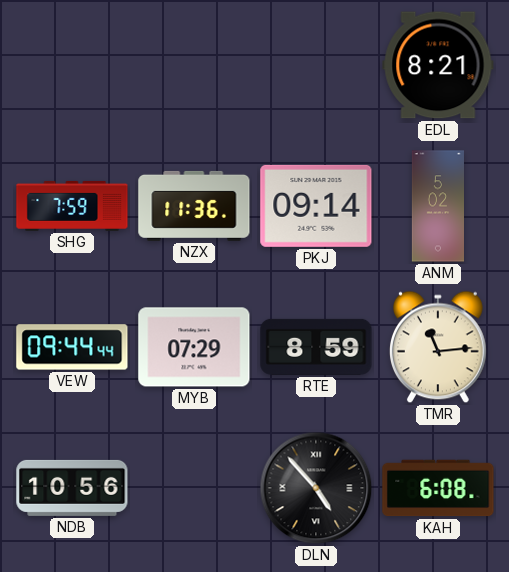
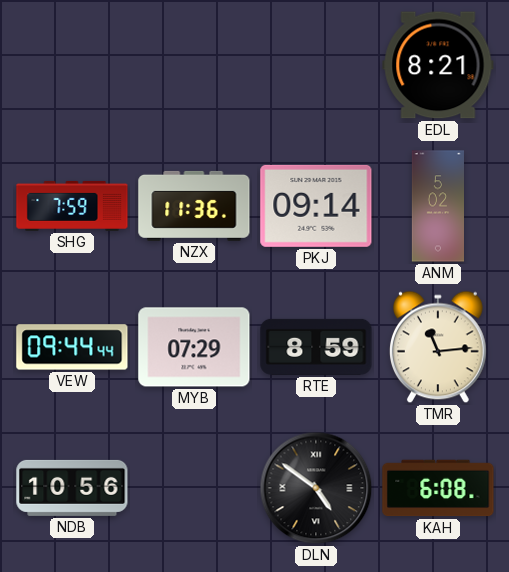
DLN: 4:53 -> 4:51
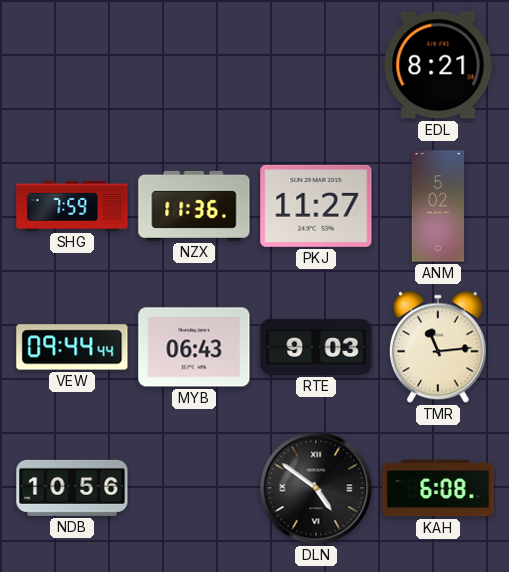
PKJ: 09:14 -> 11:27
MYB: 07:29 -> 06:43
RTE: 8:59 -> 9:03
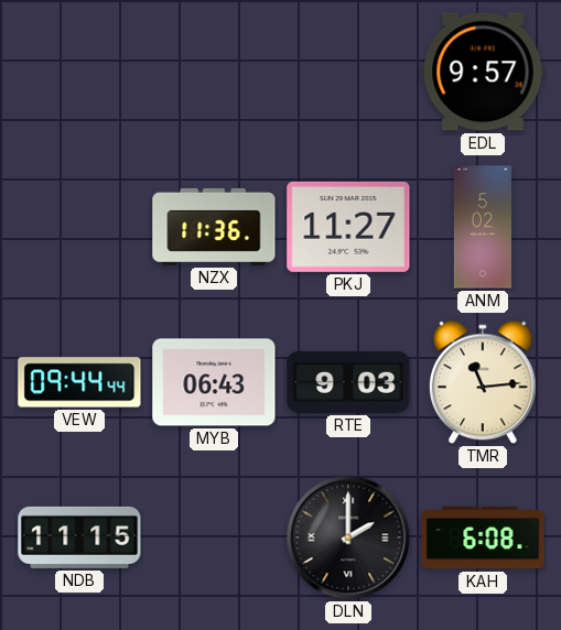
EDL: 8:21 -> 9:57
SHG: 7:59 -> none
NDB: 10:56 -> 11:15
DLN: 4:51 -> 2:00
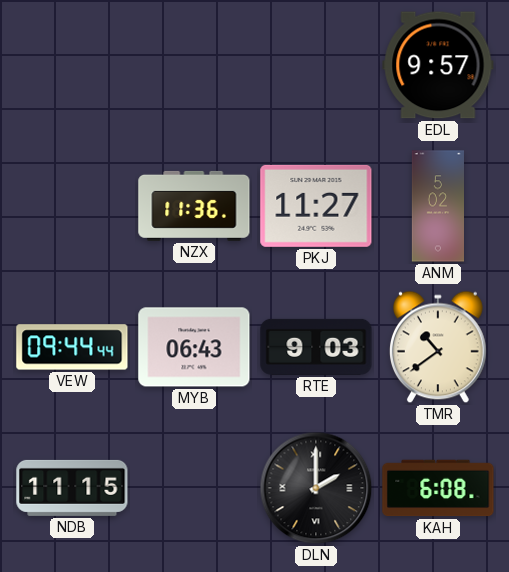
TMR: 11:14 -> 10:39
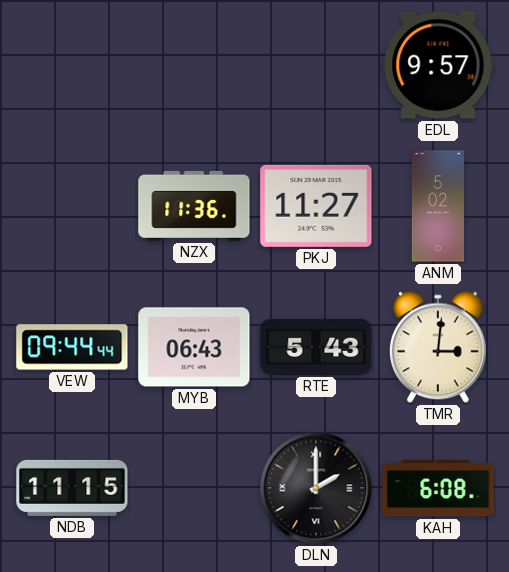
RTE: 9:03 -> 5:43
TMR: 10:39 -> 3:01
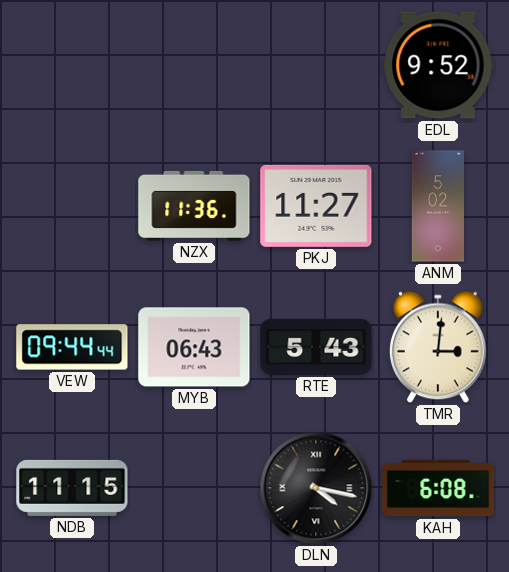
EDL: 9:57 -> 9:52
DLN: 2:00 -> 4:17
